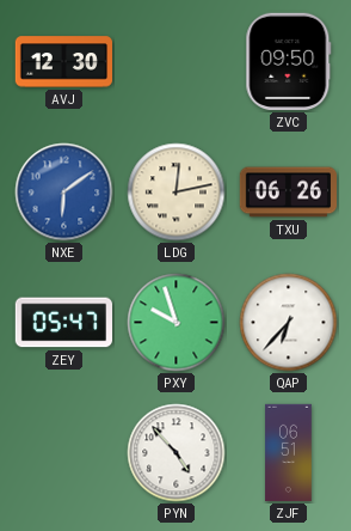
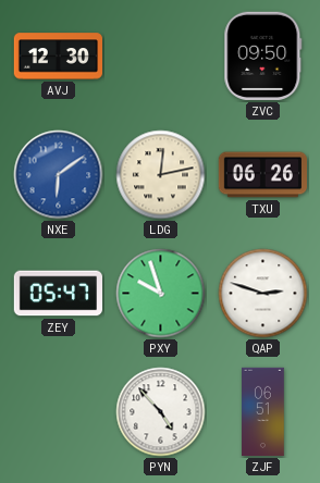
QAP: 6:37 -> 2:48
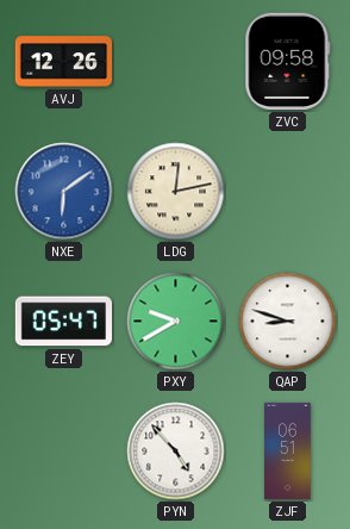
AVJ: 12:30 -> 12:26
ZVC: 09:50 -> 09:58
TXU: 06:26 -> none
PXY: 9:57 -> 9:40
QAP: 2:48 -> 8:48
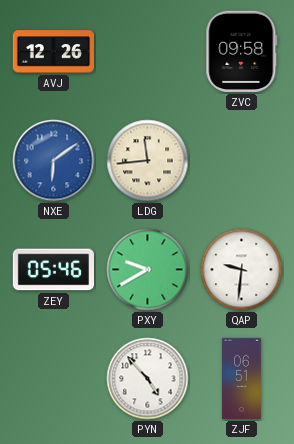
LDG: 12:13 -> 11:44
ZEY: 05:47 -> 05:46
QAP: 8:48 -> 9:31
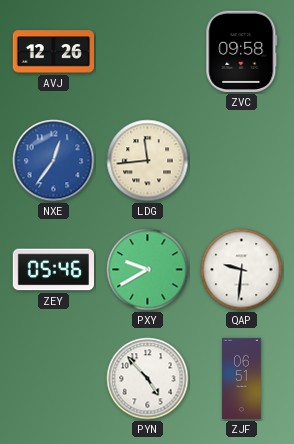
NXE: 6:09 -> 12:36
